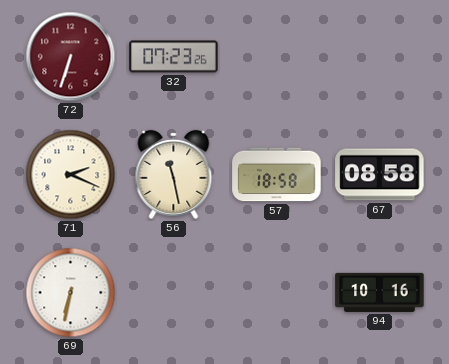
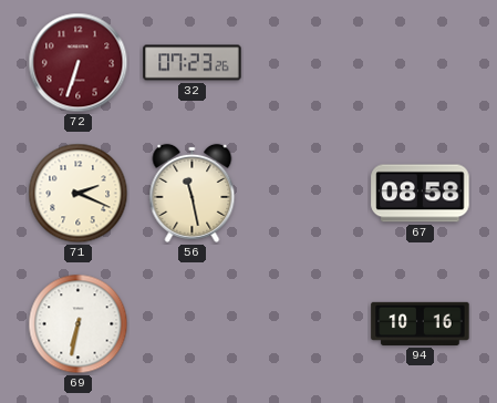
57: 18:58 -> none
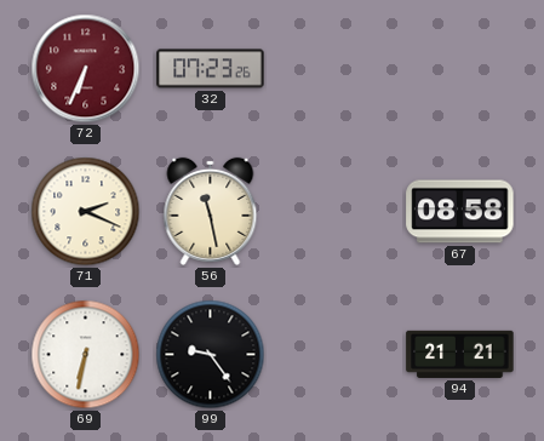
72: 6:33 -> 6:34
99: none -> 9:24
94: 10:16 -> 21:21
